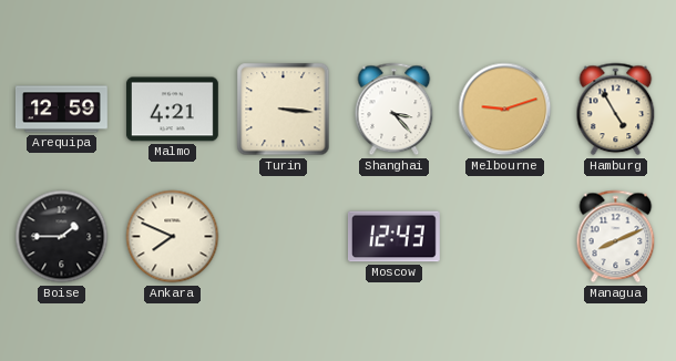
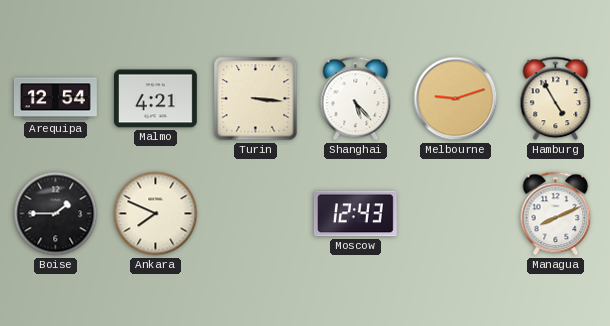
Arequipa: 12:59 -> 12:54
Shanghai: 3:23 -> 5:23
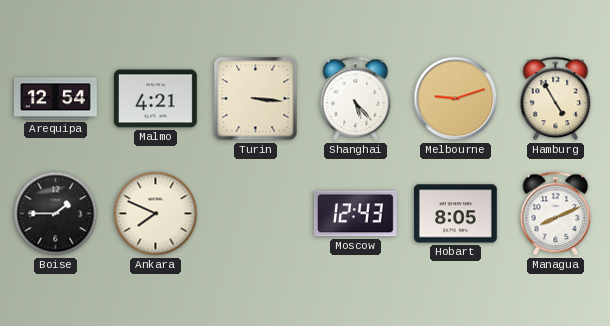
Hobart: none -> 8:05
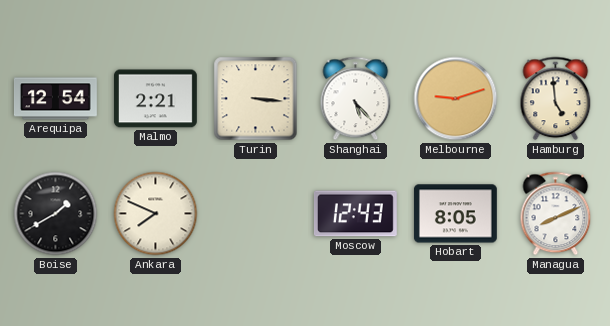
Malmo: 4:21 -> 2:21
Hamburg: 4:55 -> 4:59
Boise: 1:45 -> 1:40
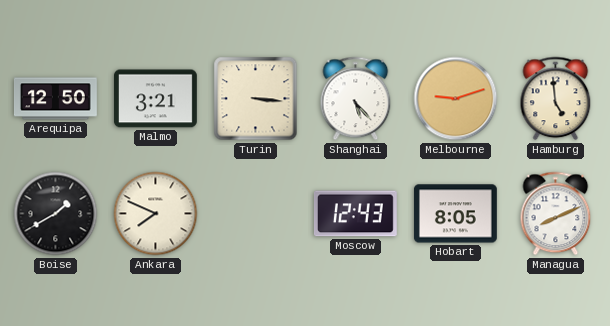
Arequipa: 12:54 -> 12:50
Malmo: 2:21 -> 3:21
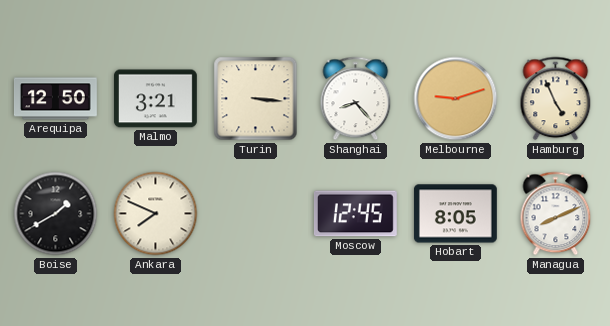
Shanghai: 5:23 -> 8:23
Hamburg: 4:59 -> 4:56
Moscow: 12:43 -> 12:45
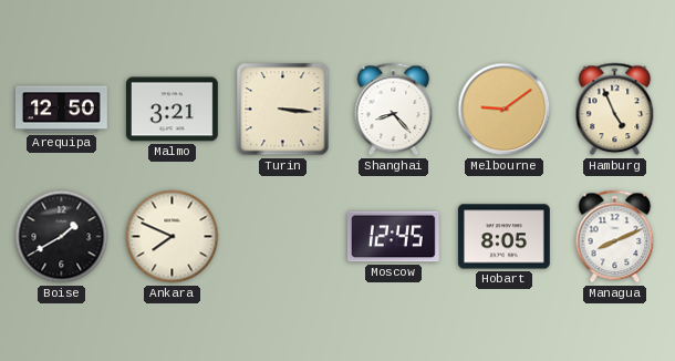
Melbourne: 9:12 -> 9:09
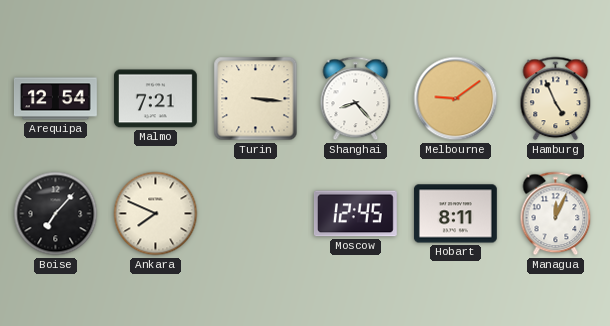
Arequipa: 12:50 -> 12:54
Malmo: 3:21 -> 7:21
Boise: 1:40 -> 7:07
Hobart: 8:05 -> 8:11
Managua: 8:11 -> 12:04
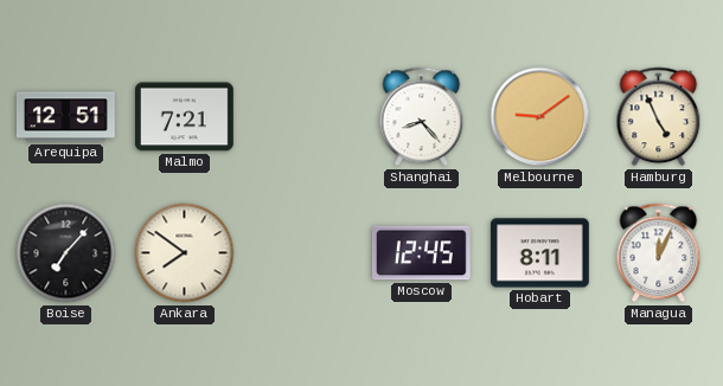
Arequipa: 12:54 -> 12:51
Turin: 3:16 -> none
Ankara: 7:49 -> 7:51
